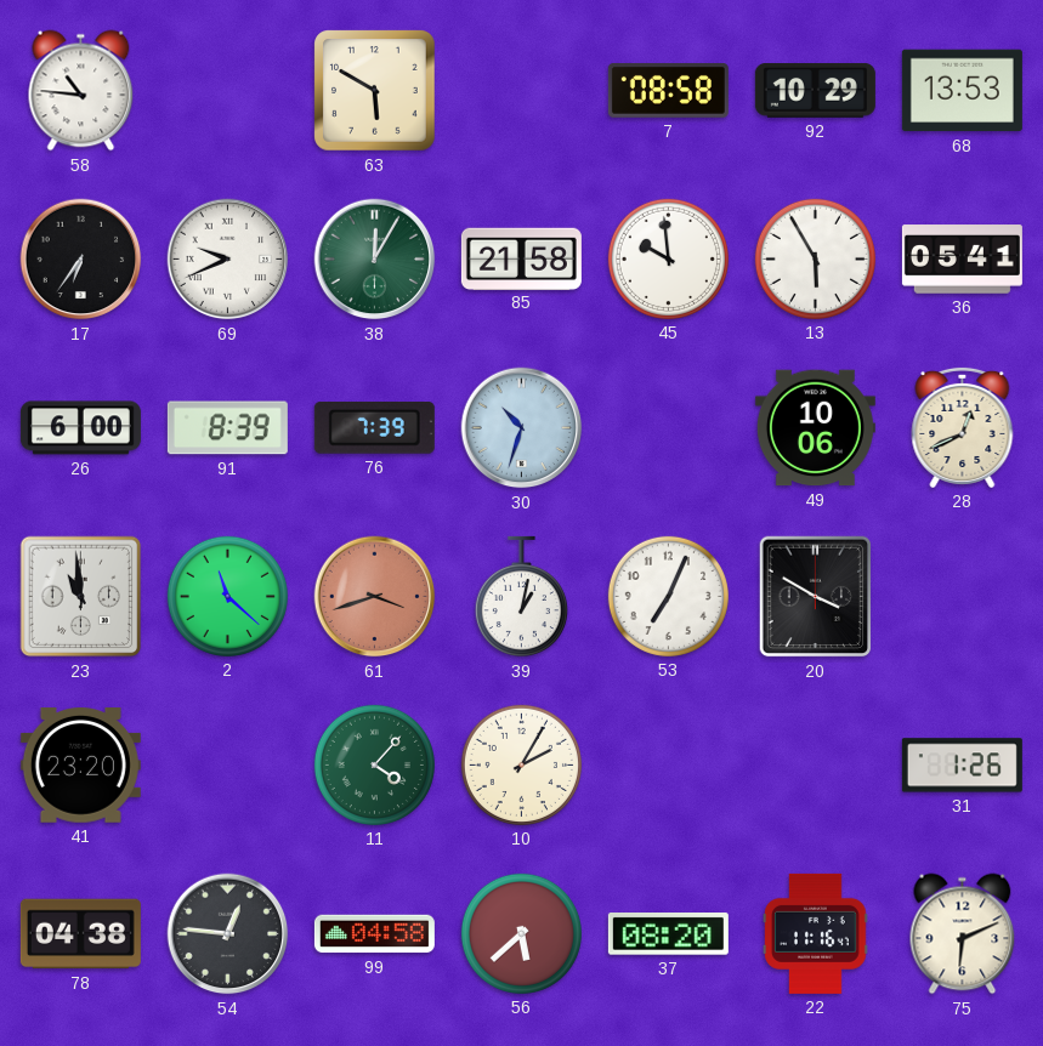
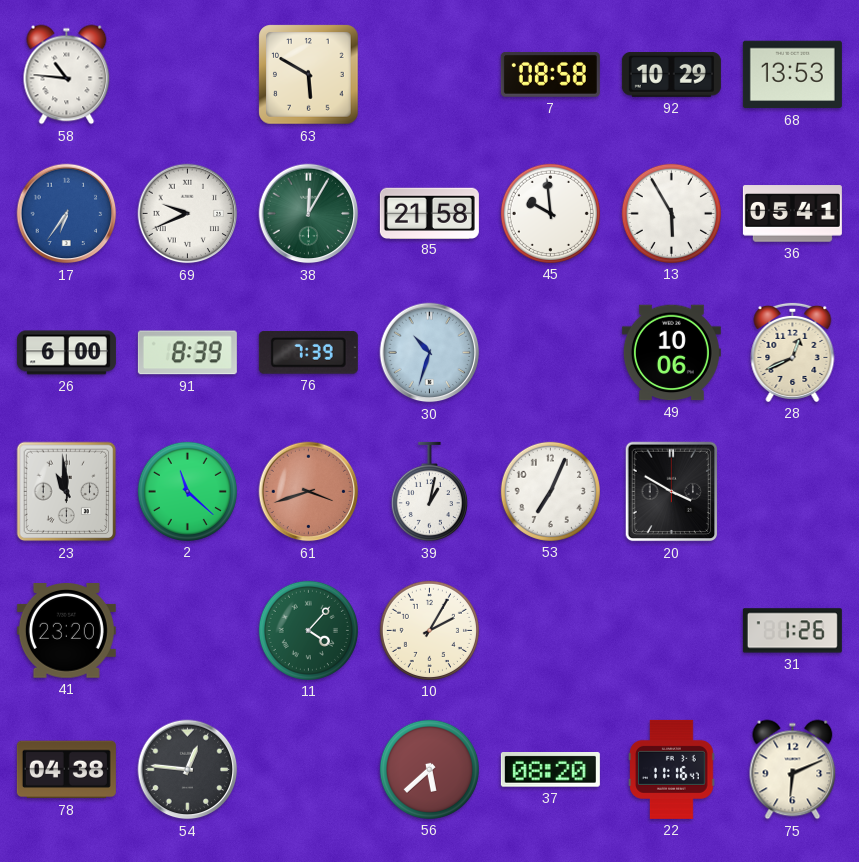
17 dial: black -> blue
99: 04:58 -> none
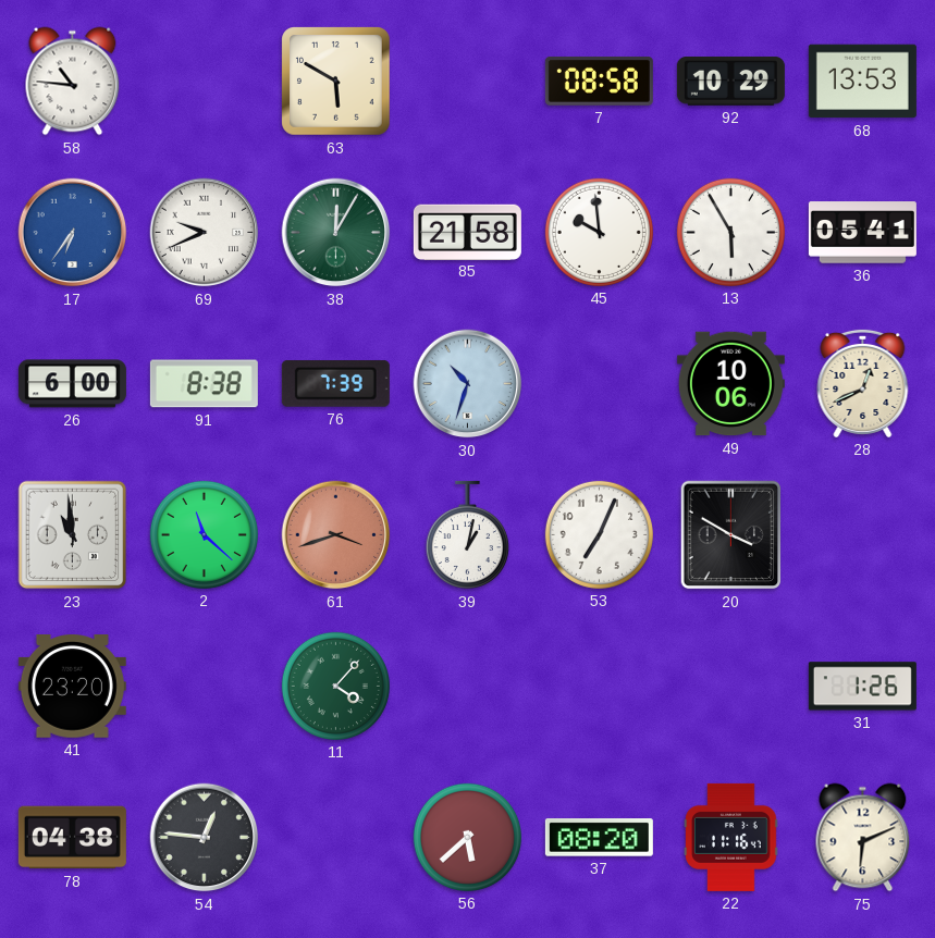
91: 8:39 -> 8:38
10: 2:05 -> none
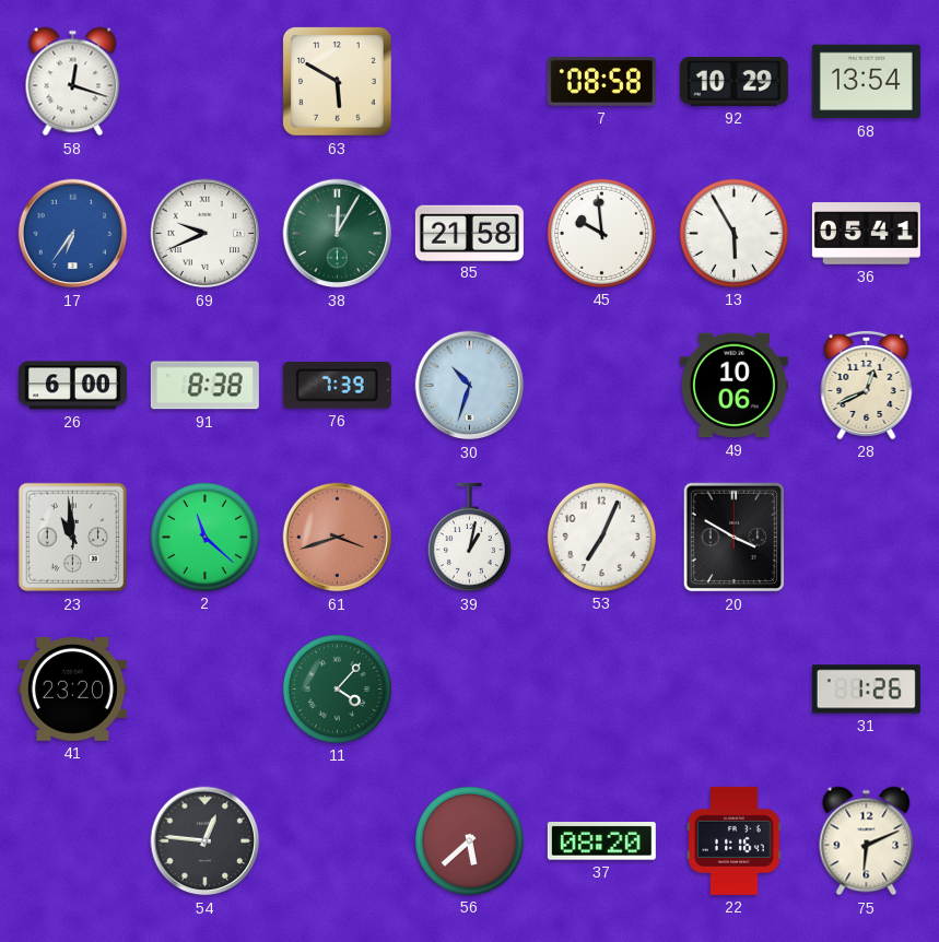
58: 10:46 -> 12:18
68: 13:53 -> 13:54
78: 04:38 -> none
